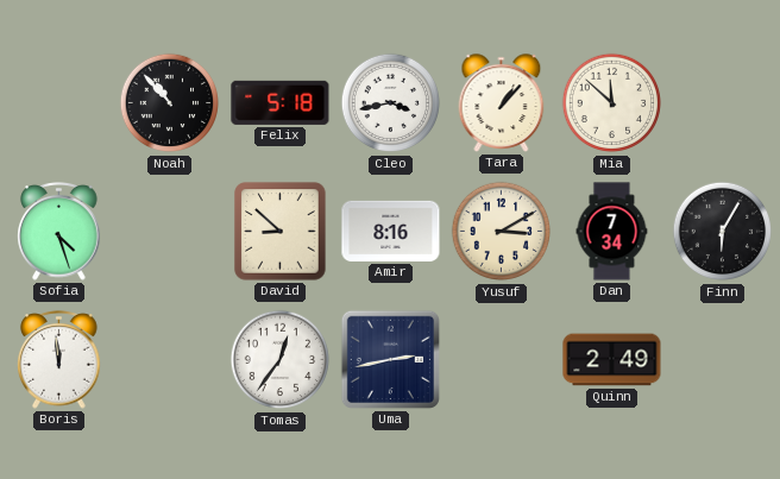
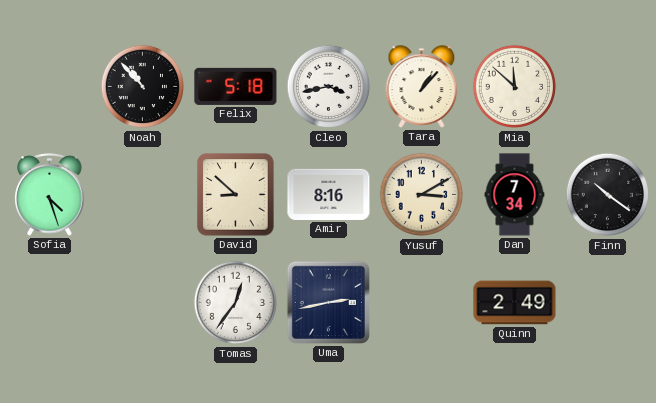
Finn: 6:05 -> 10:21
Boris: 11:59 -> none
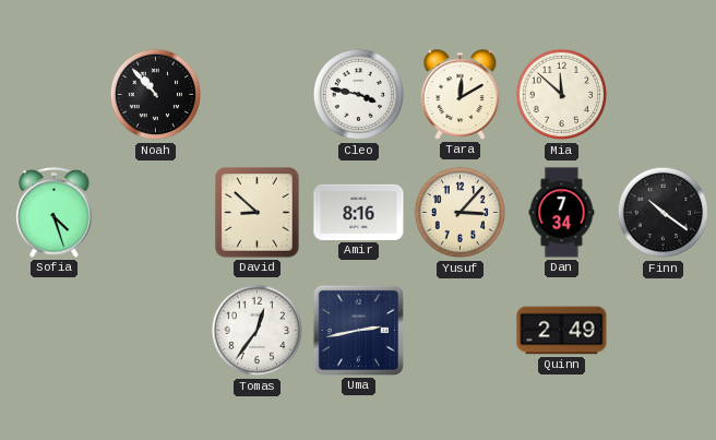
Felix: 5:18 -> none
Cleo: 3:43 -> 3:47
Tara: 1:07 -> 12:10
Yusuf: 3:10 -> 3:07
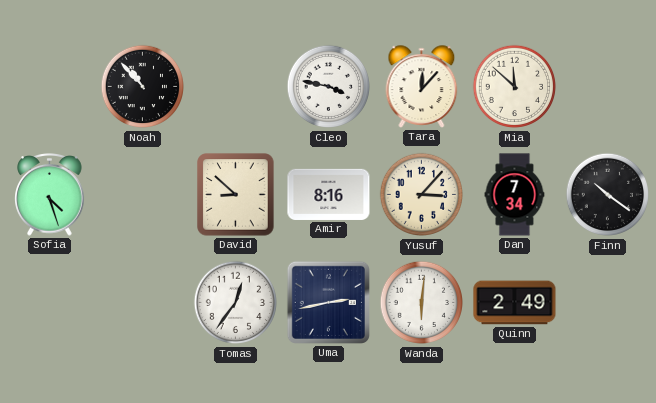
Tara: 12:10 -> 12:07
Wanda: none -> 6:01
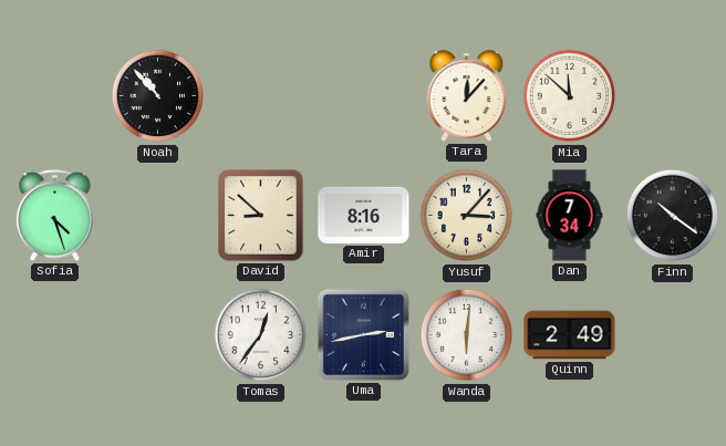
Cleo: 3:47 -> none
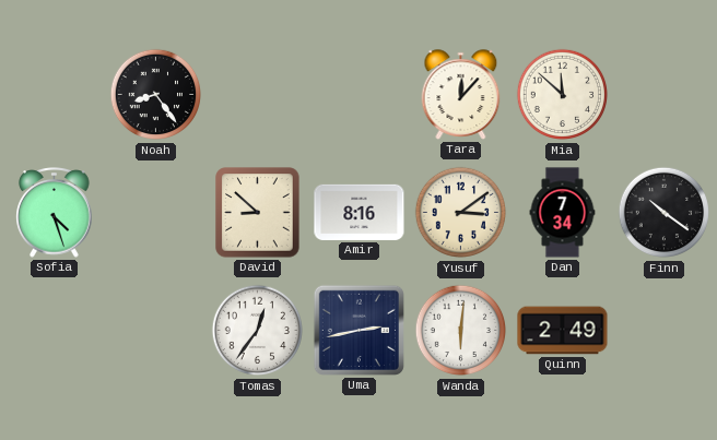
Noah: 10:53 -> 8:24
Yusuf: 3:07 -> 3:09
